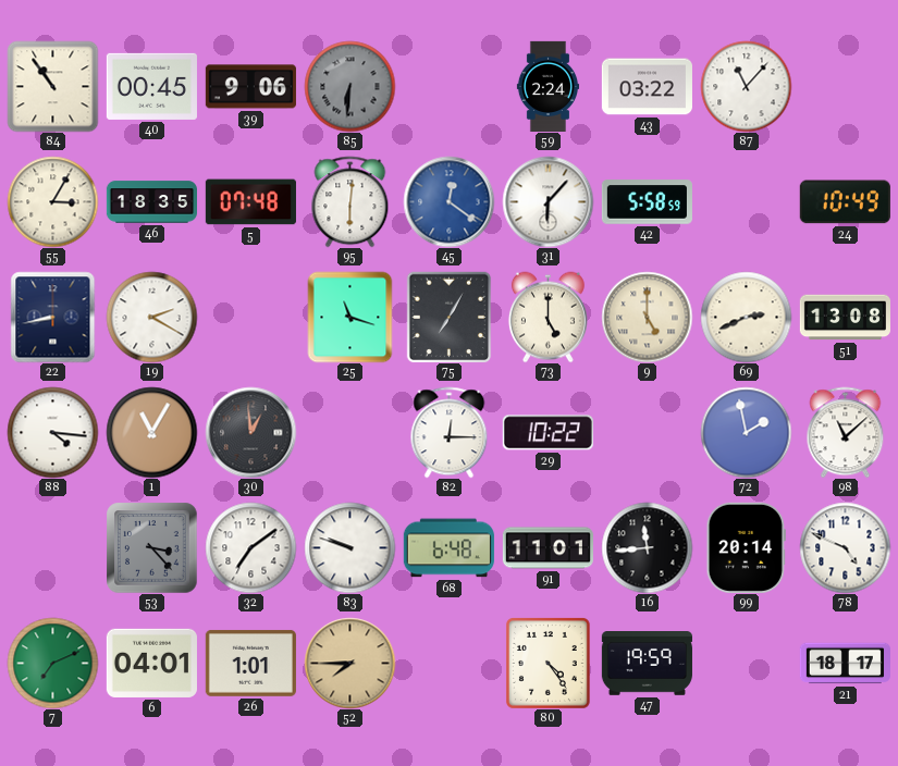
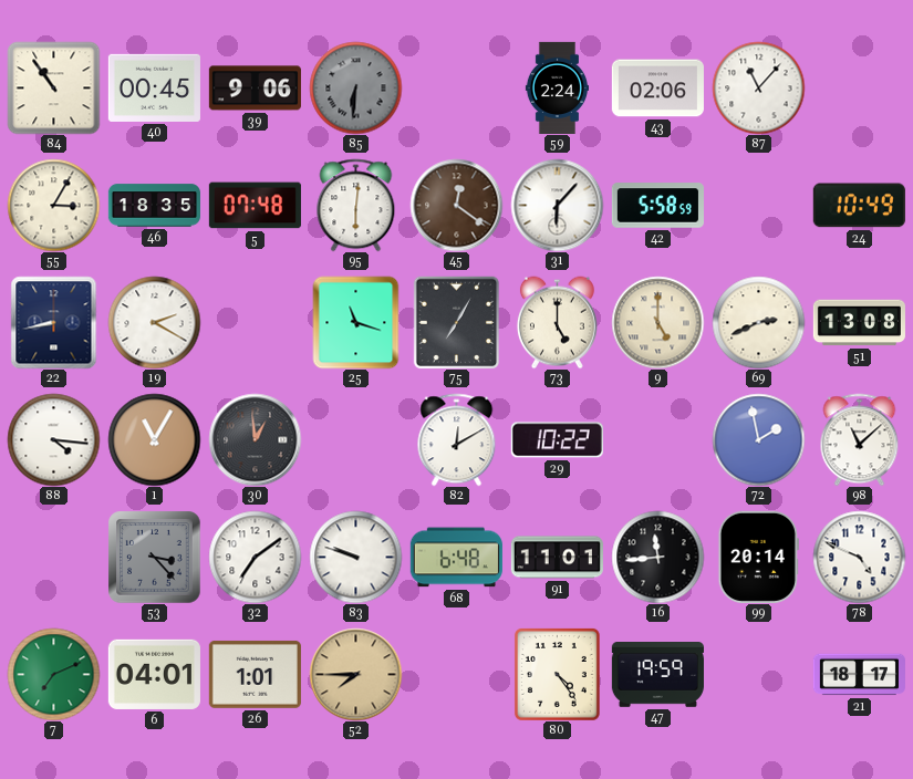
43: 03:22 -> 02:06
45 dial: blue -> brown
82: 12:15 -> 12:10
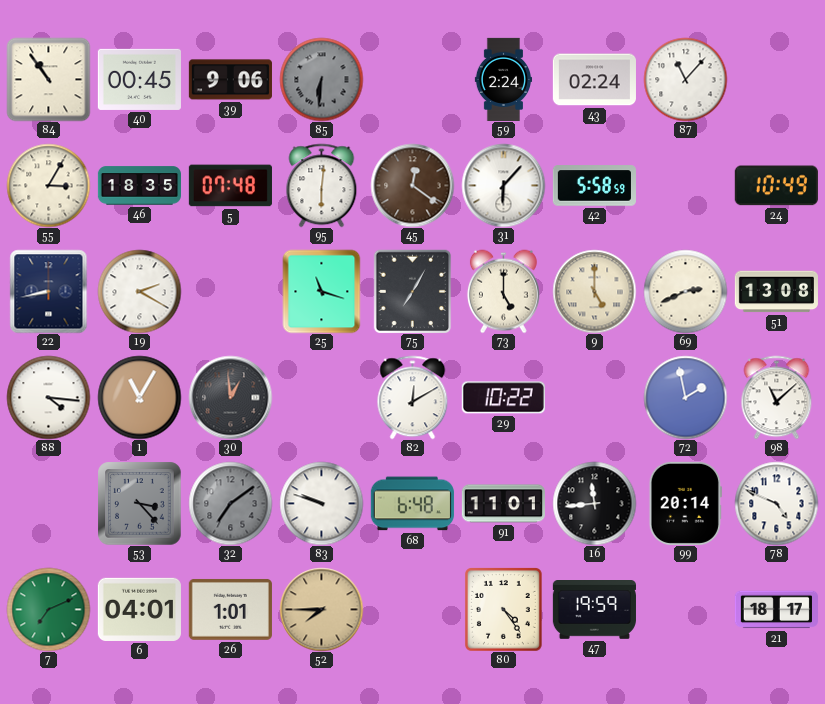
43: 02:06 -> 02:24
32 dial: white -> grey
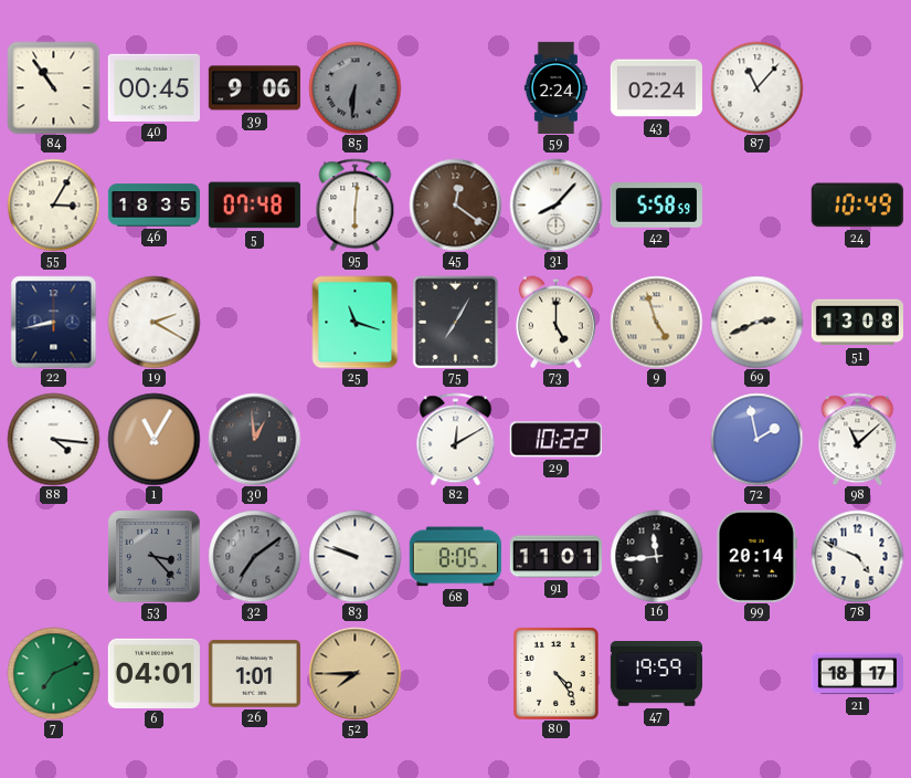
31: 6:07 -> 8:07
9: 5:00 -> 4:57
68: 6:48 -> 8:05
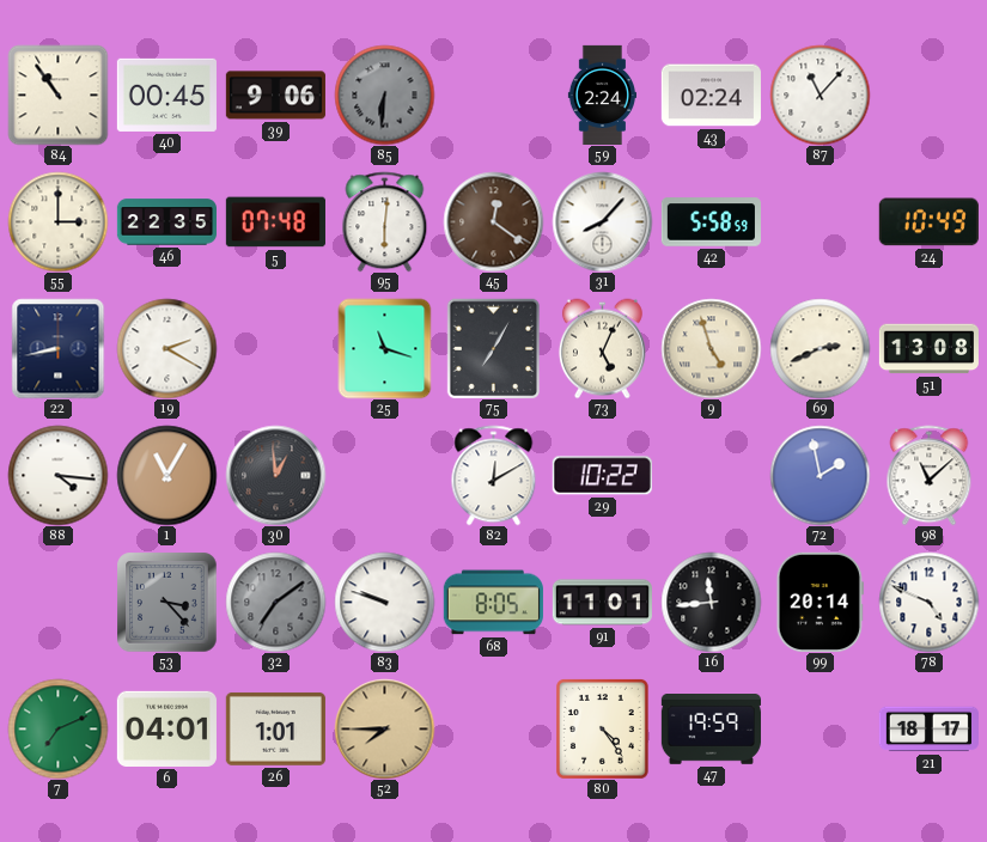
55: 3:05 -> 3:00
46: 18:35 -> 22:35
73: 5:00 -> 5:04
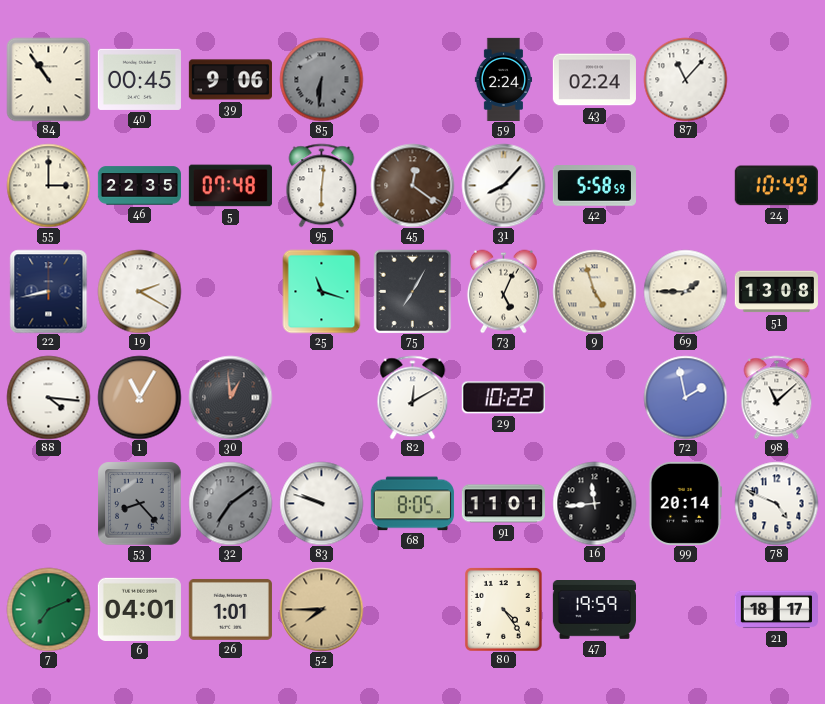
69: 2:41 -> 1:45
53: 3:23 -> 8:23
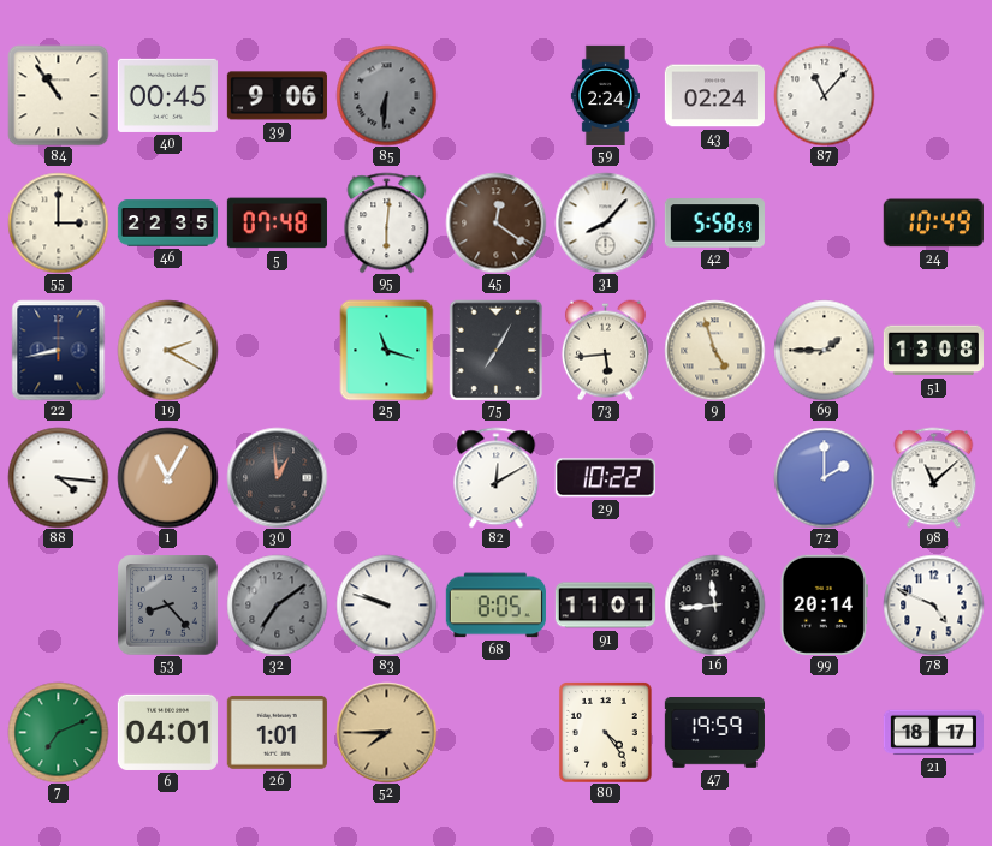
73: 5:04 -> 5:44
72: 1:58 -> 2:00
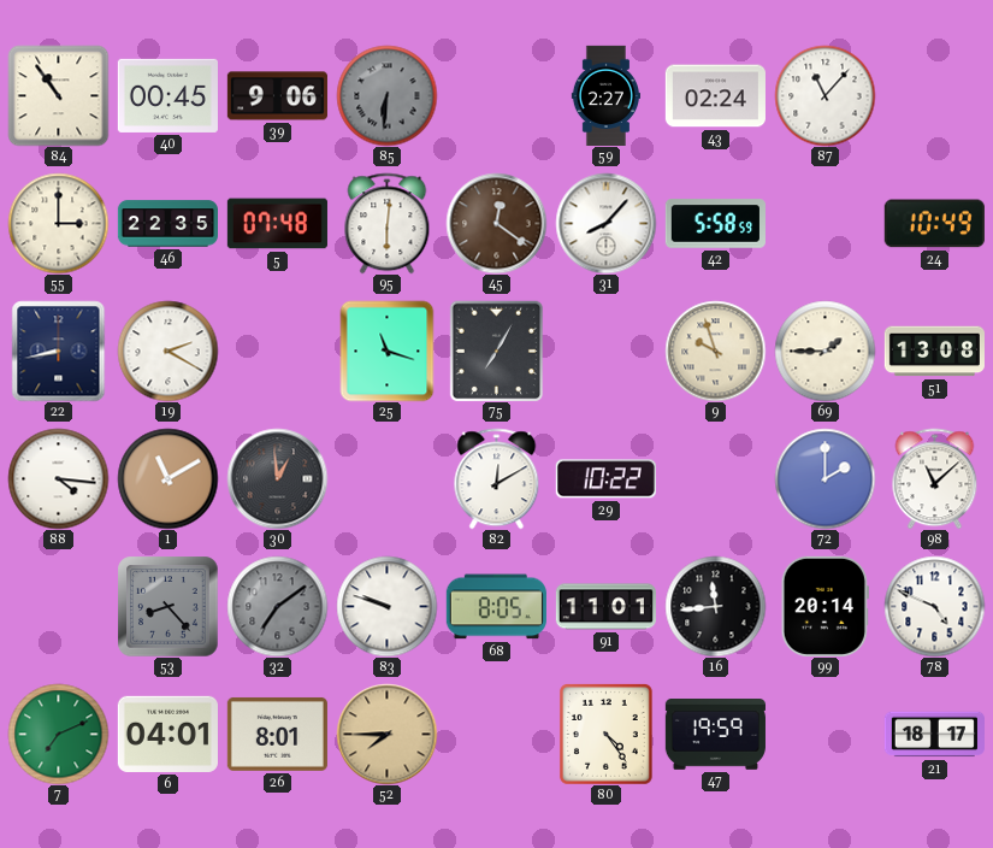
59: 2:24 -> 2:27
73: 5:44 -> none
9: 4:57 -> 9:57
1: 11:05 -> 11:10
26: 1:01 -> 8:01
